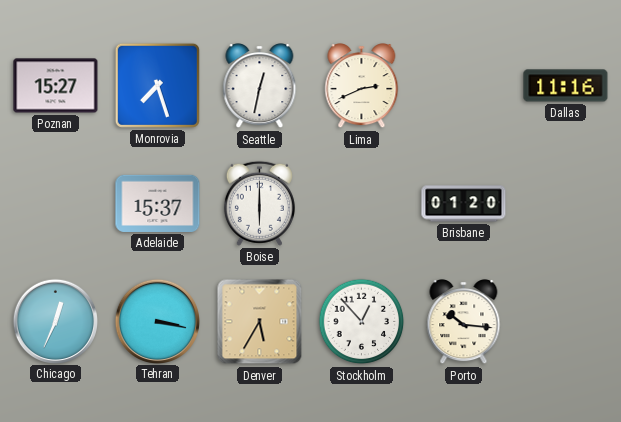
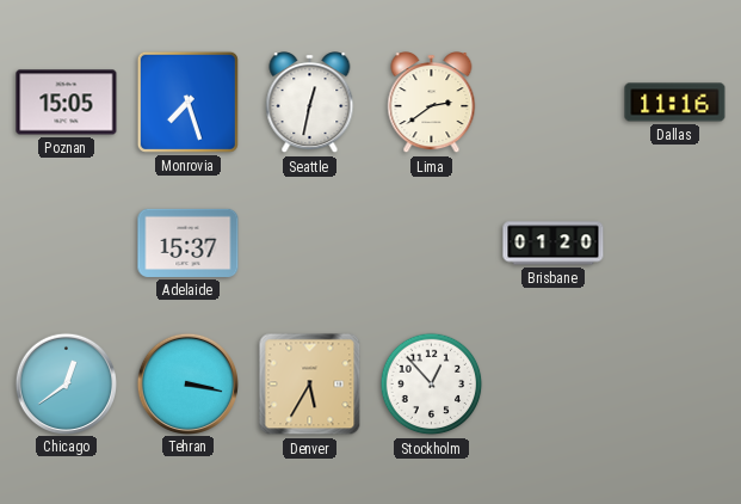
Poznan: 15:27 -> 15:05
Lima: 2:41 -> 2:39
Boise: 6:00 -> none
Chicago: 12:34 -> 12:39
Porto: 10:16 -> none
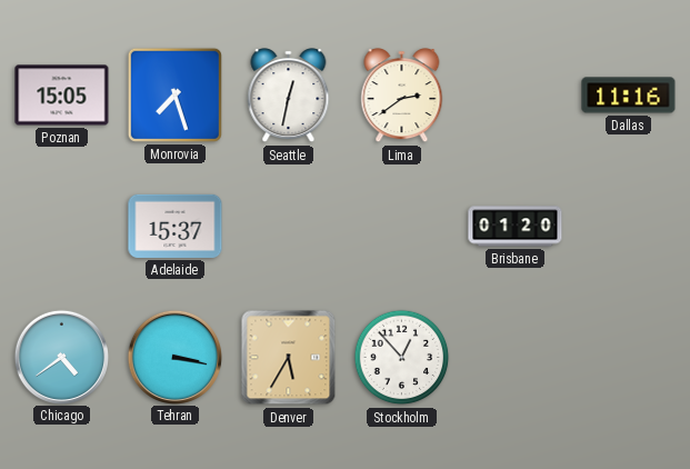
Chicago: 12:39 -> 4:39
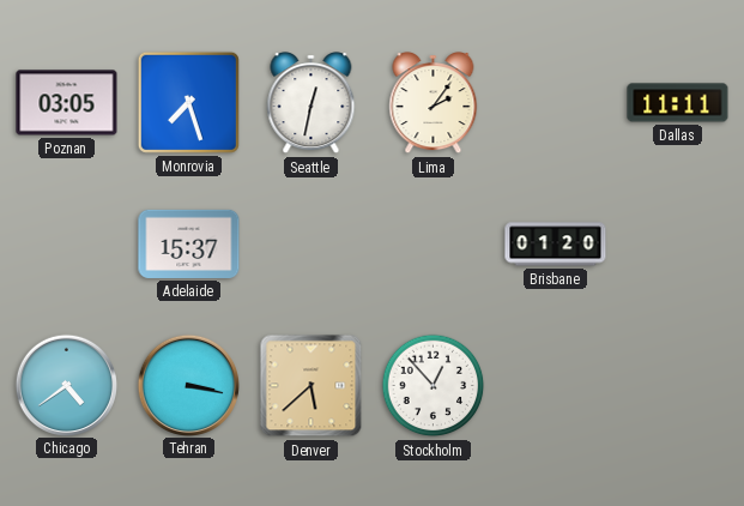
Poznan: 15:05 -> 03:05
Lima: 2:39 -> 2:06
Dallas: 11:16 -> 11:11
Denver: 5:35 -> 5:38
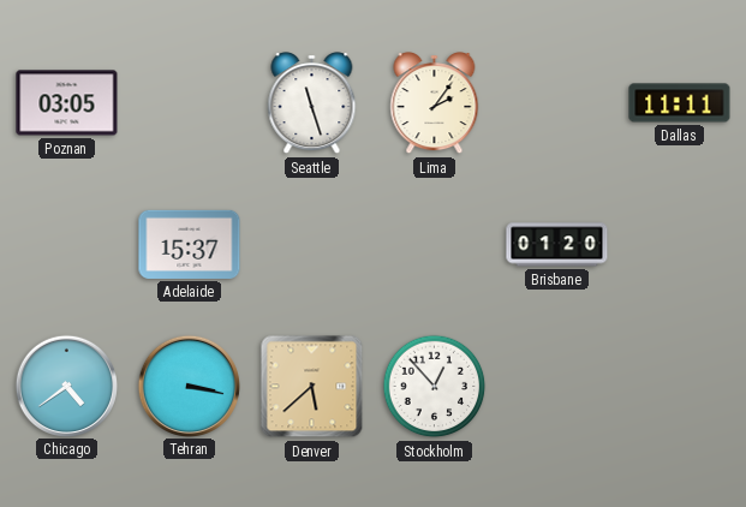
Monrovia: 7:27 -> none
Seattle: 12:32 -> 11:27
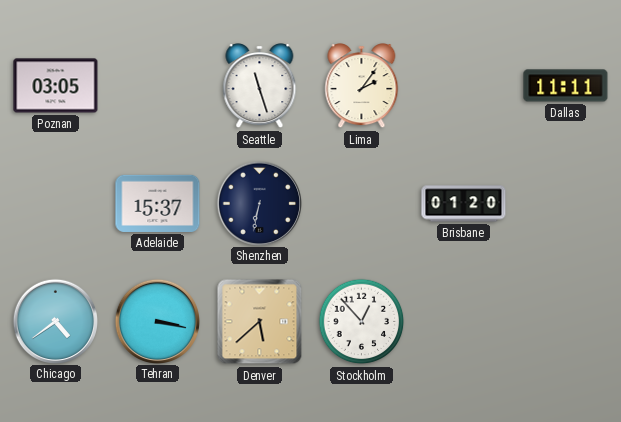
Shenzhen: none -> 6:32
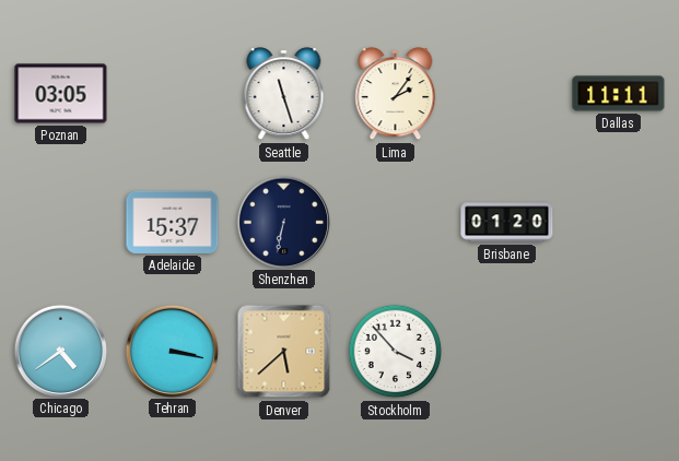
Stockholm: 12:53 -> 3:53
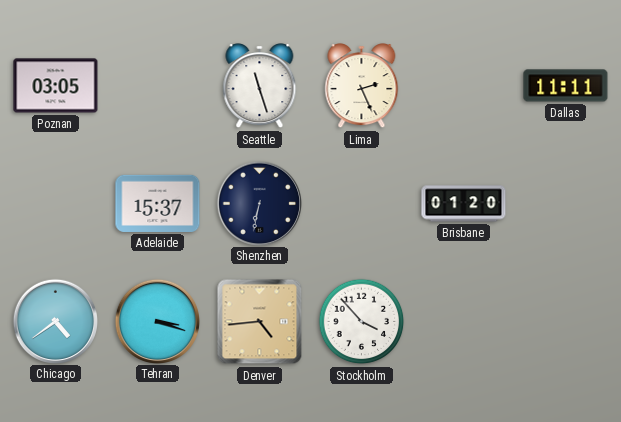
Lima: 2:06 -> 2:26
Tehran: 3:17 -> 3:18
Denver: 5:38 -> 4:44
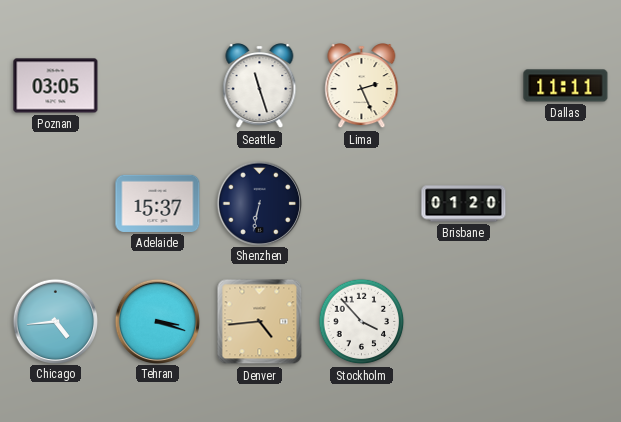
Chicago: 4:39 -> 4:44
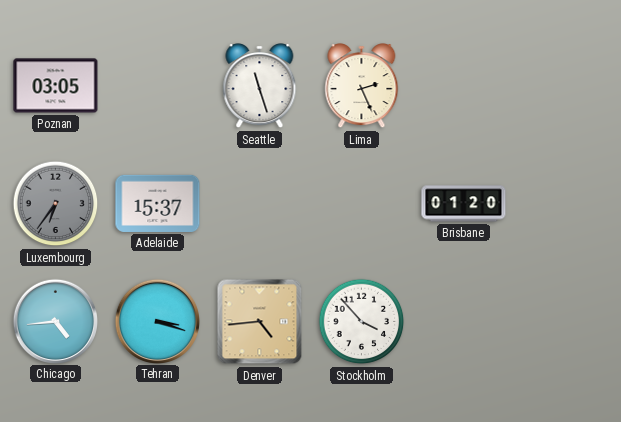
Dallas: 11:11 -> none
Luxembourg: none -> 6:36
Shenzhen: 6:32 -> none
